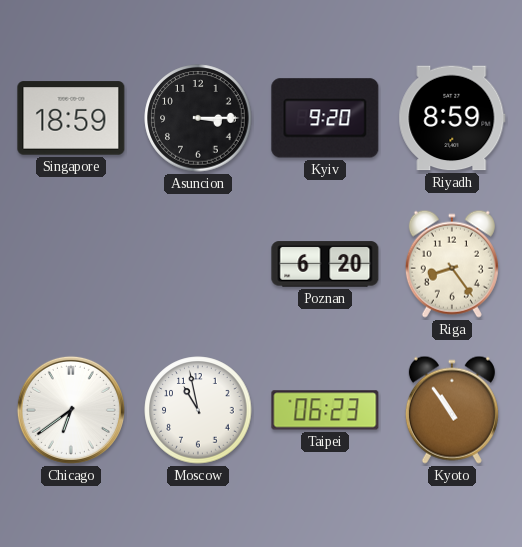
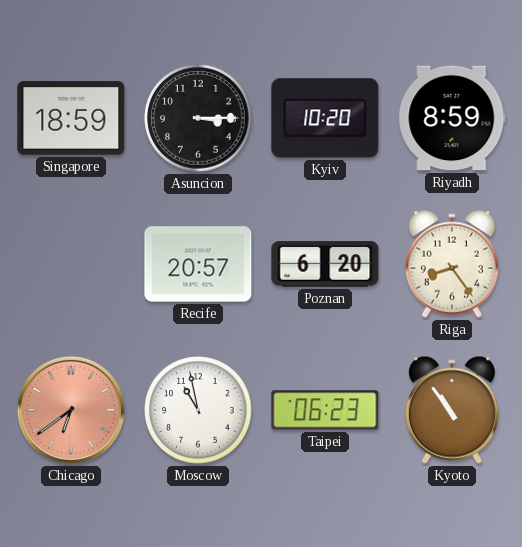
Kyiv: 9:20 -> 10:20
Recife: none -> 20:57
Chicago dial: white -> salmon
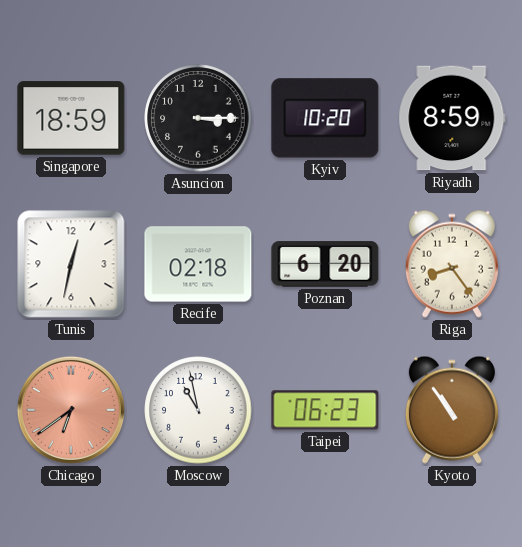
Tunis: none -> 12:32
Recife: 20:57 -> 02:18
